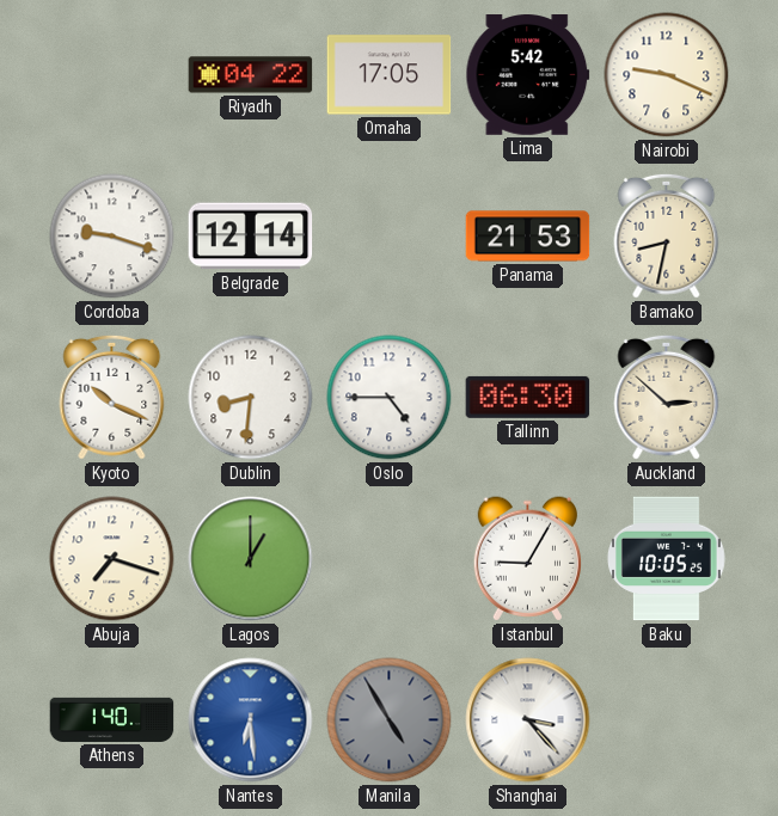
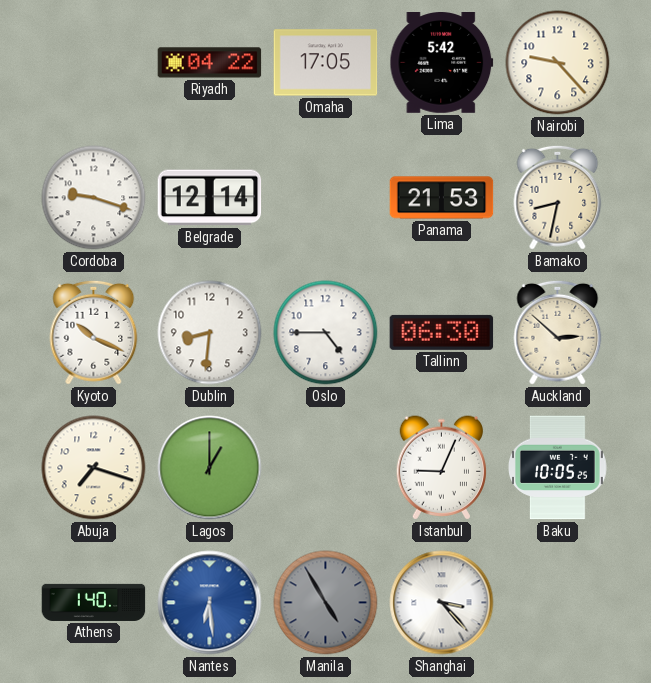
Nairobi: 9:19 -> 9:23
Istanbul: 9:05 -> 9:04
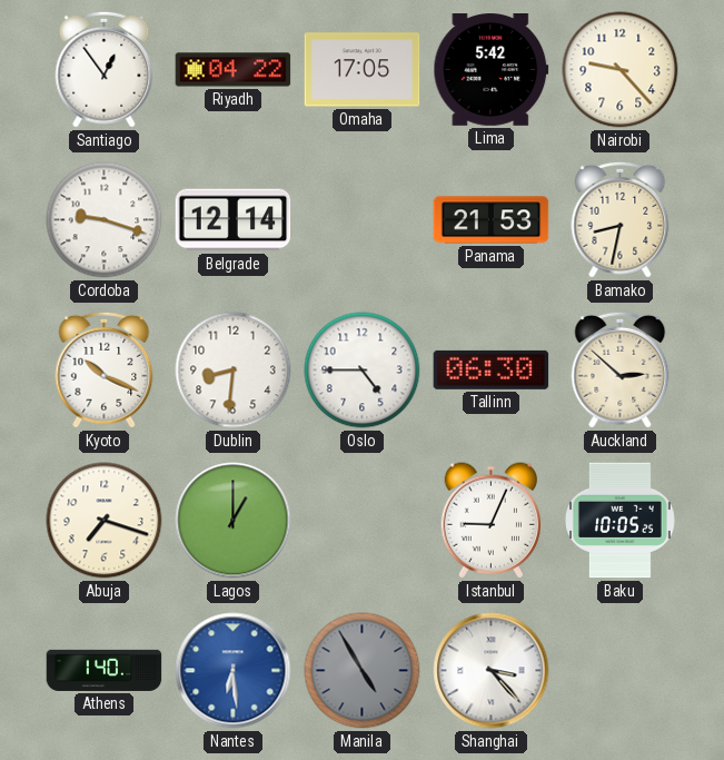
Santiago: none -> 12:54
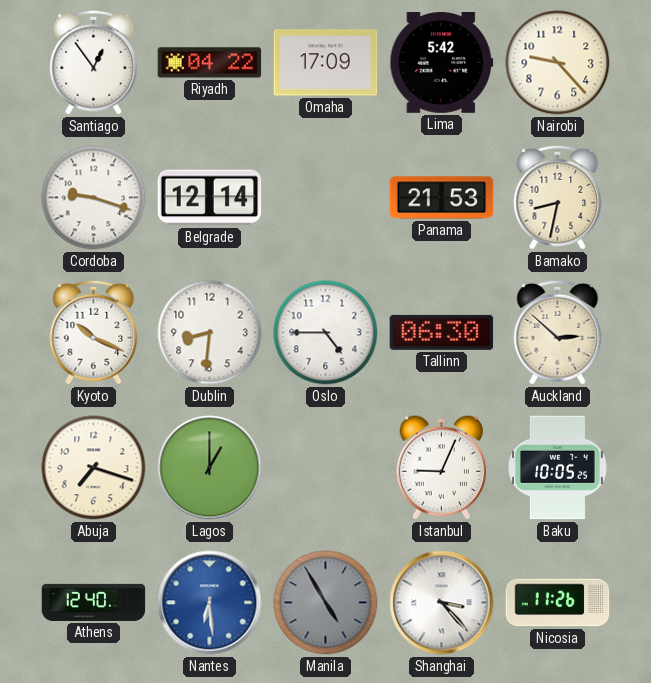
Omaha: 17:05 -> 17:09
Athens: 1:40 -> 12:40
Nicosia: none -> 11:26
